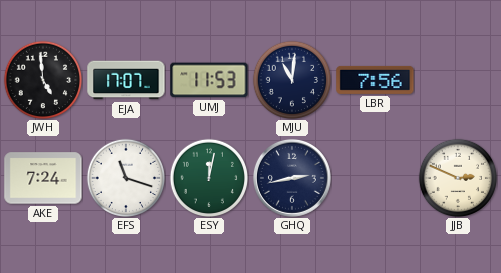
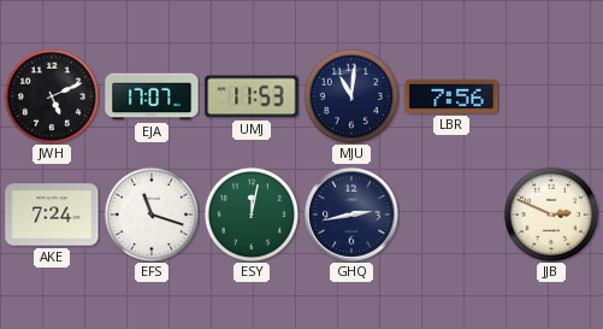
JWH: 4:59 -> 5:11
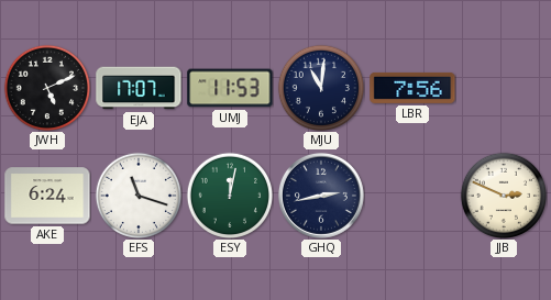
AKE: 7:24 -> 6:24
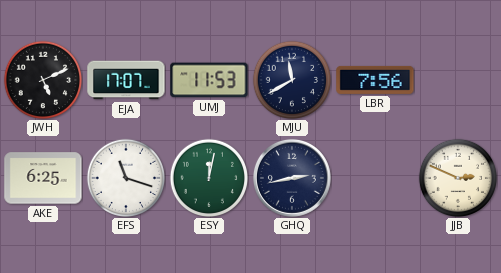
MJU: 11:01 -> 11:40
AKE: 6:24 -> 6:25
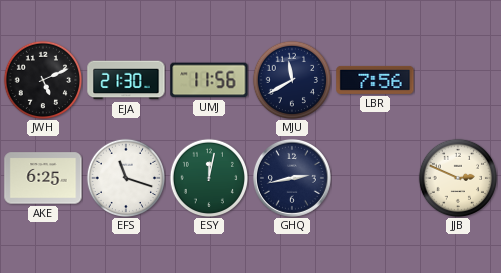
EJA: 17:07 -> 21:30
UMJ: 11:53 -> 11:56
